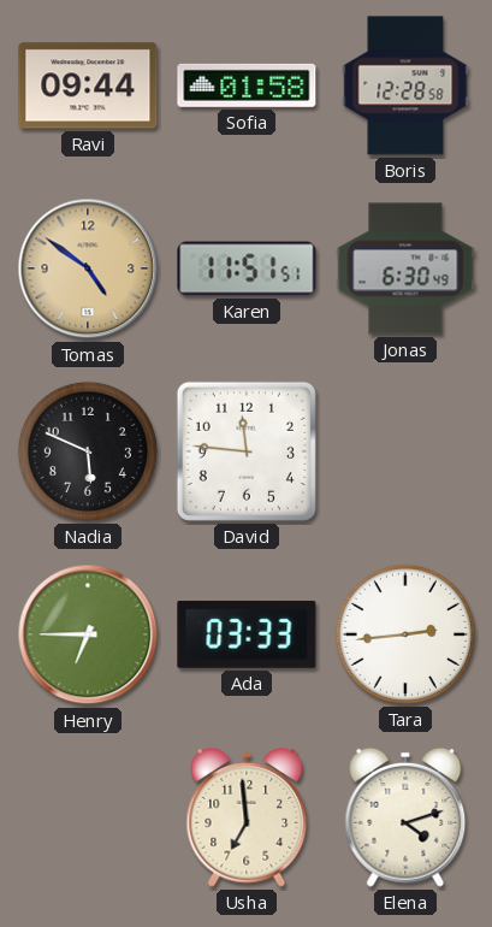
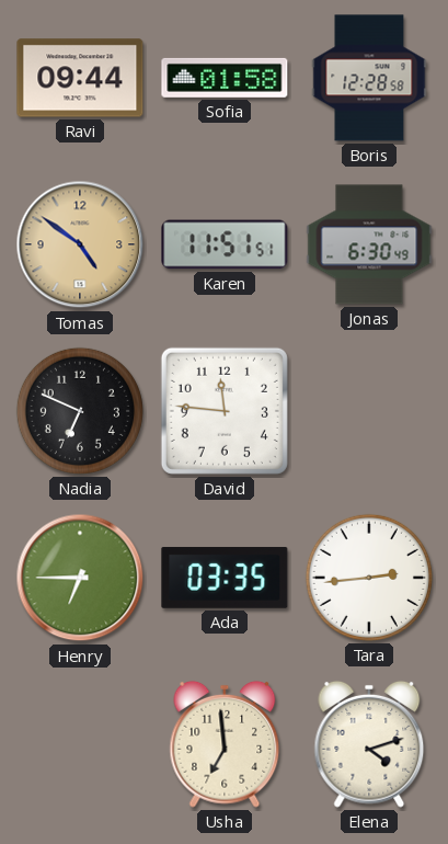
Nadia: 5:49 -> 6:49
Ada: 03:33 -> 03:35
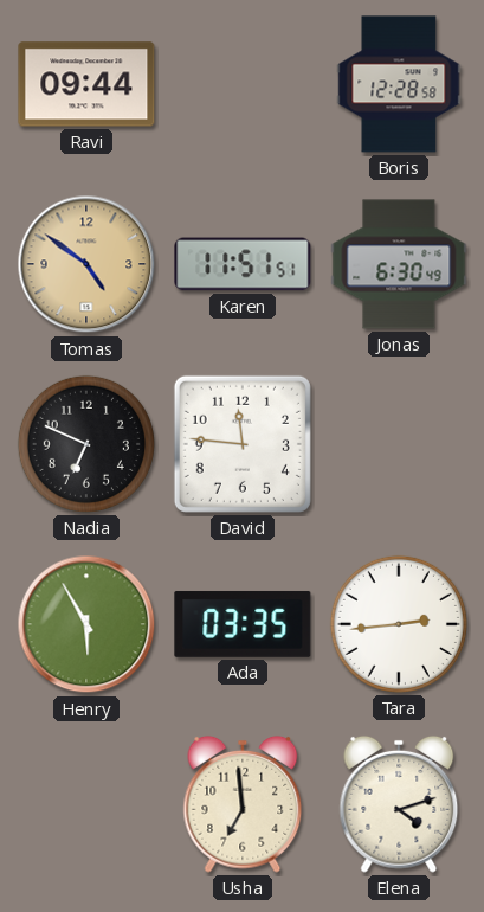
Sofia: 01:58 -> none
Henry: 6:45 -> 5:55
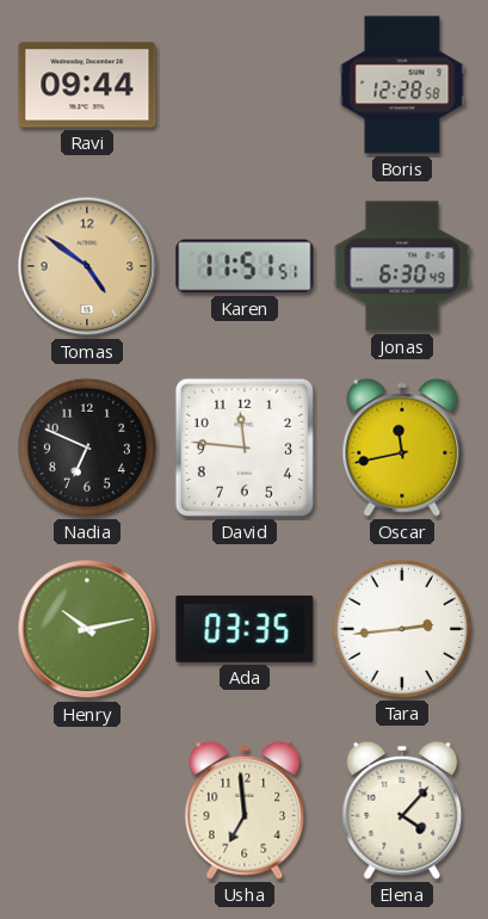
Oscar: none -> 11:43
Henry: 5:55 -> 10:13
Elena: 4:12 -> 4:07
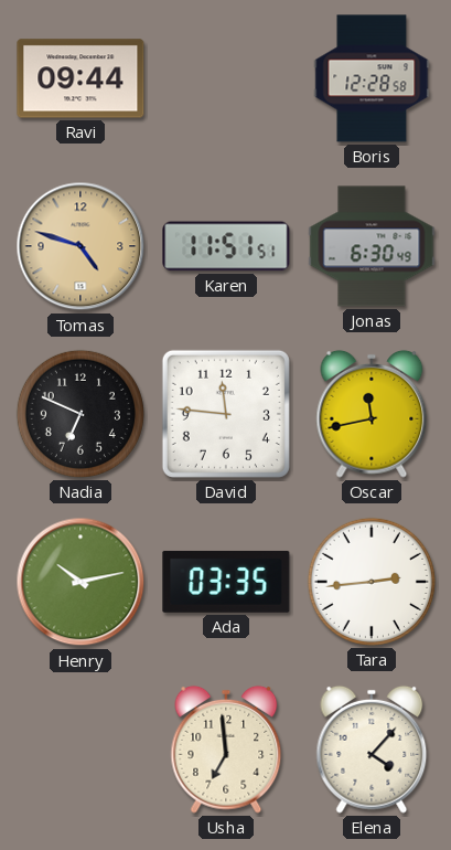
Tomas: 4:51 -> 4:48
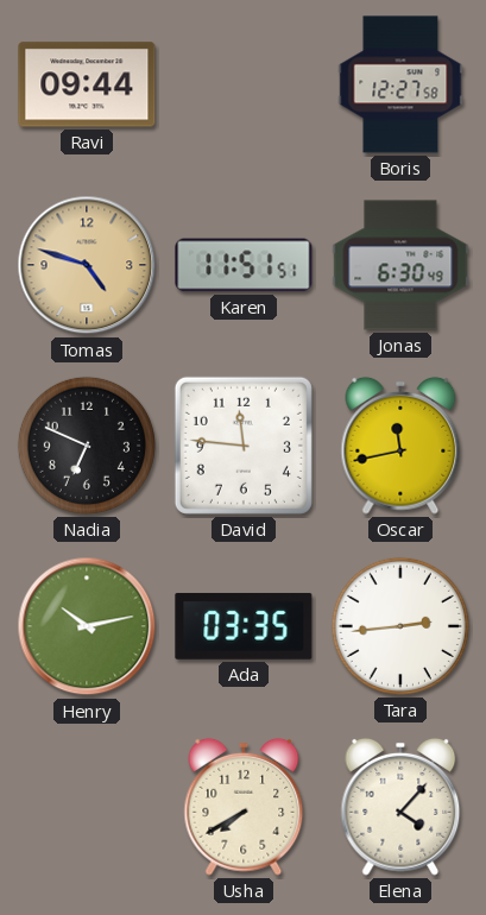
Boris: 12:28 -> 12:27
Usha: 6:59 -> 7:40
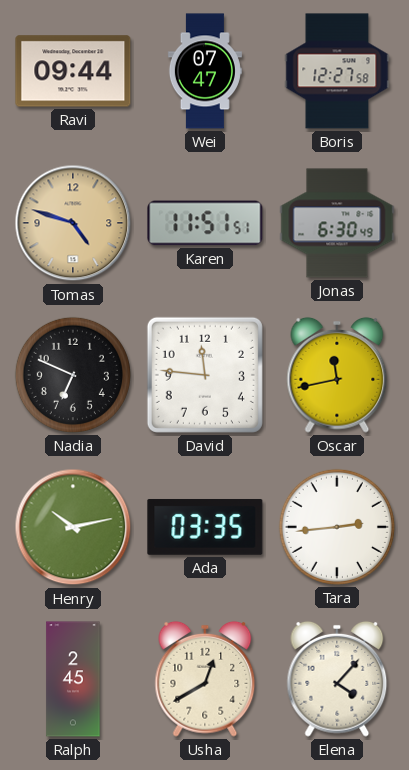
Wei: none -> 07:47
Ralph: none -> 2:45
Usha: 7:40 -> 12:40
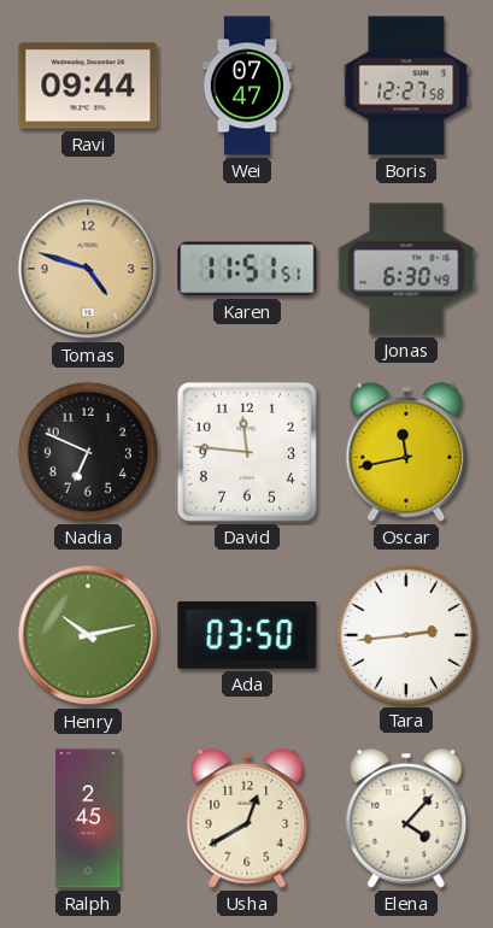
Ada: 03:35 -> 03:50
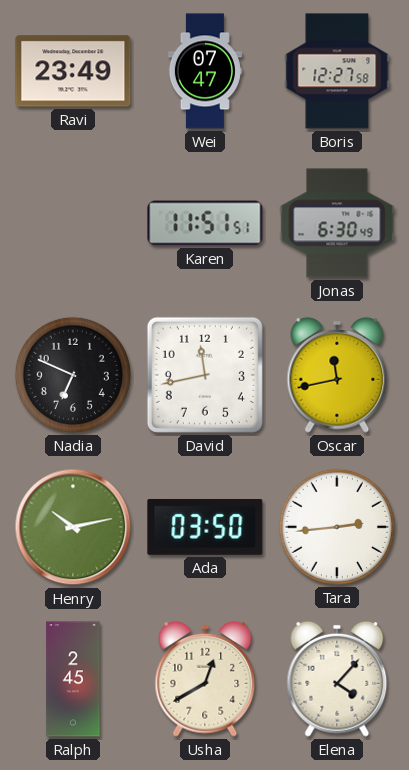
Ravi: 09:44 -> 23:49
Tomas: 4:48 -> none
David: 11:46 -> 11:43
